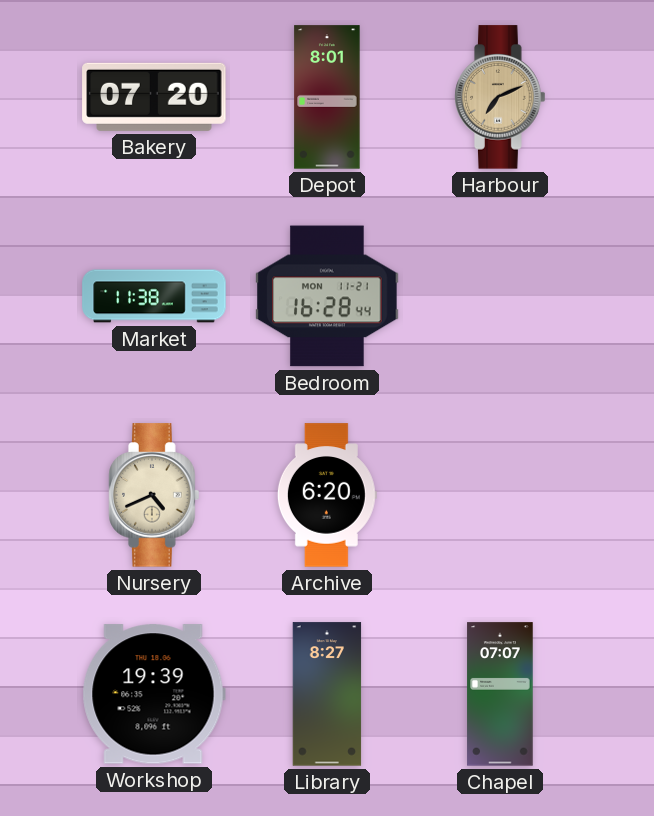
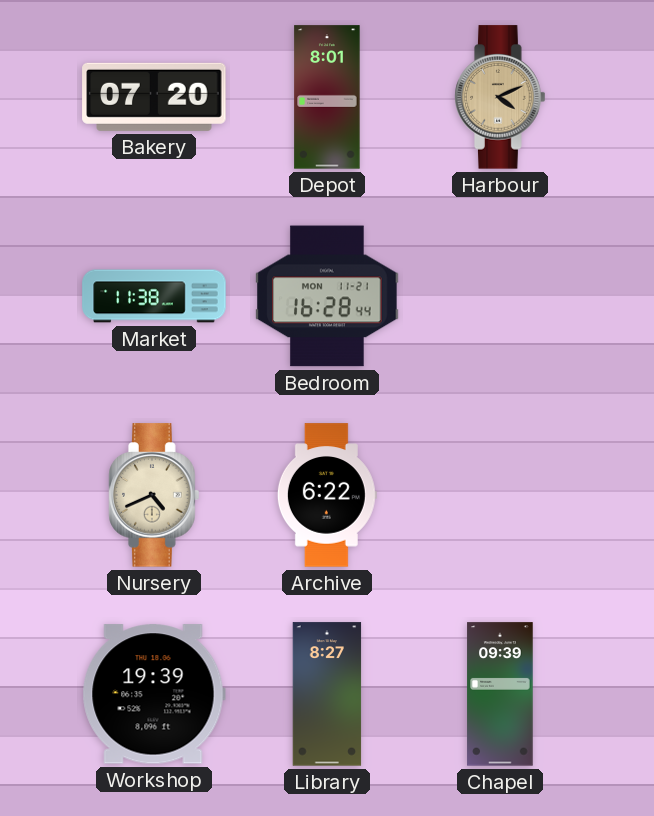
Harbour: 7:11 -> 4:11
Archive: 6:20 -> 6:22
Chapel: 07:07 -> 09:39
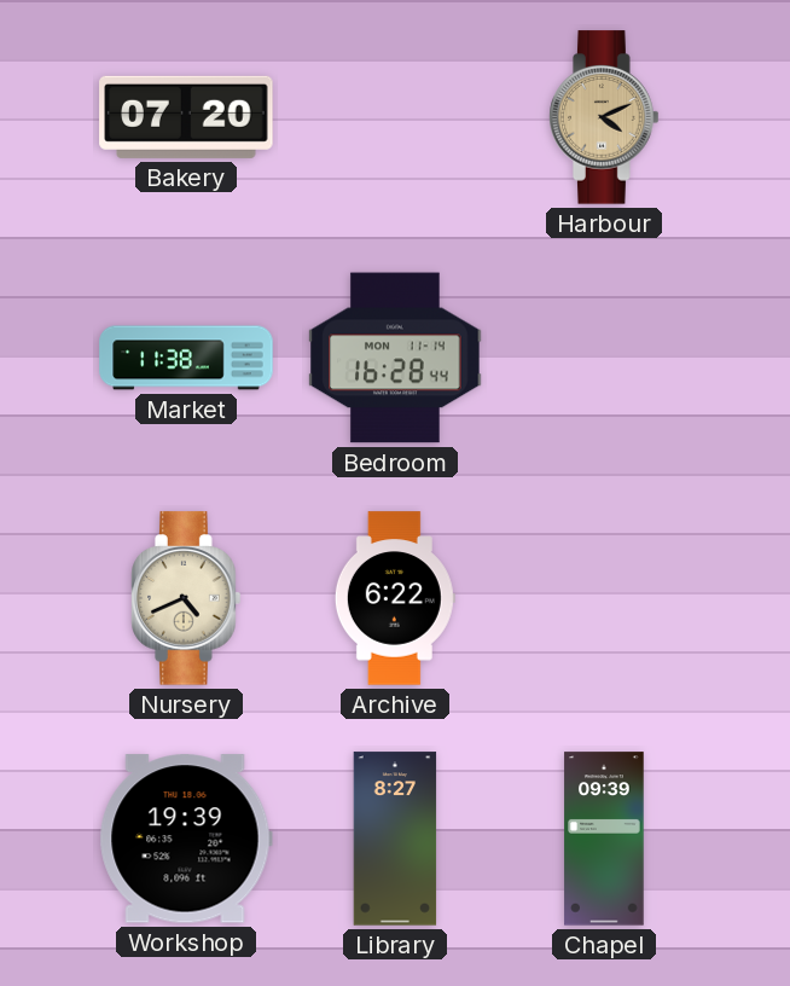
Depot: 8:01 -> none
Bedroom date: MON 11-21 -> MON 11-14
